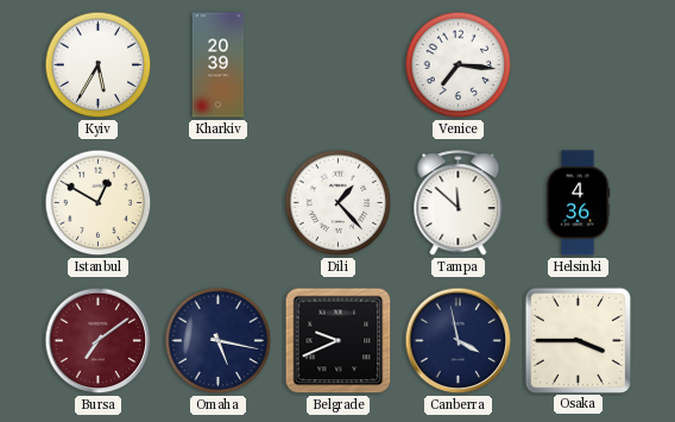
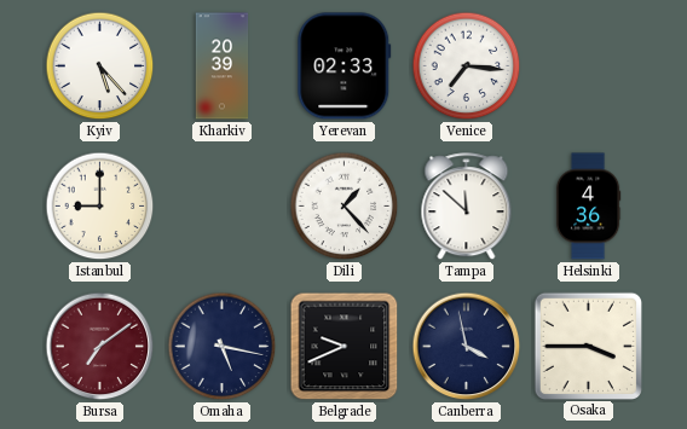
Kyiv: 5:35 -> 5:23
Yerevan: none -> 02:33
Istanbul: 12:50 -> 9:00
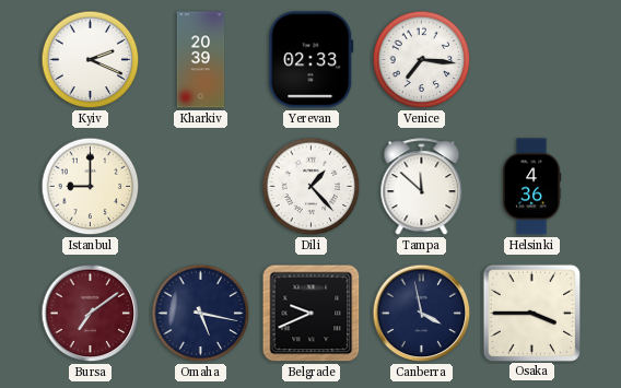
Kyiv: 5:23 -> 2:19
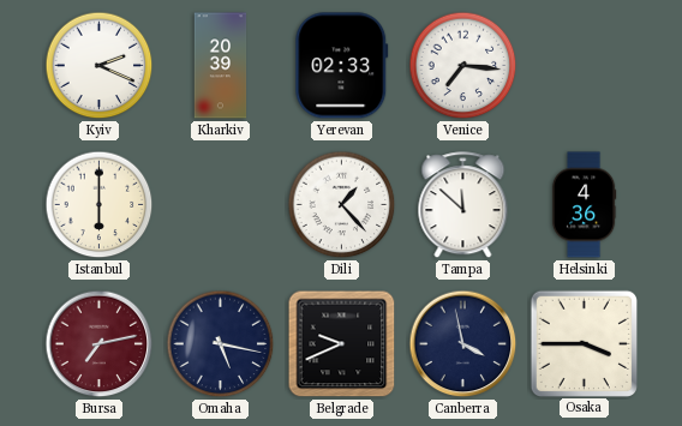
Istanbul: 9:00 -> 6:00
Bursa: 7:09 -> 7:13
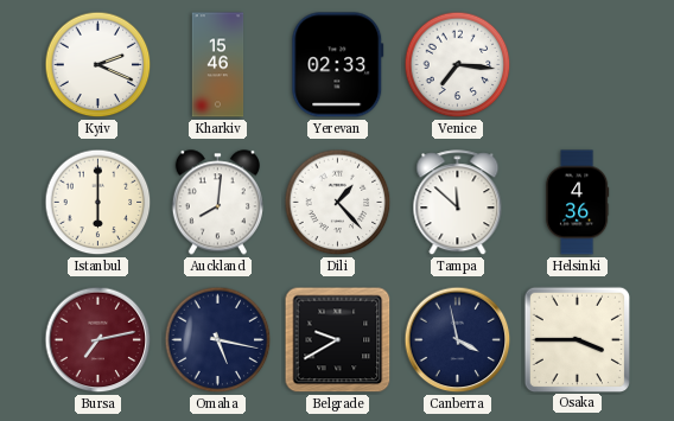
Kharkiv: 20:39 -> 15:46
Auckland: none -> 8:01
Belgrade: 9:41 -> 9:40
